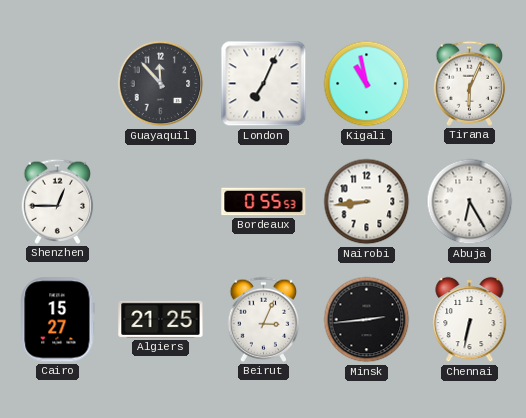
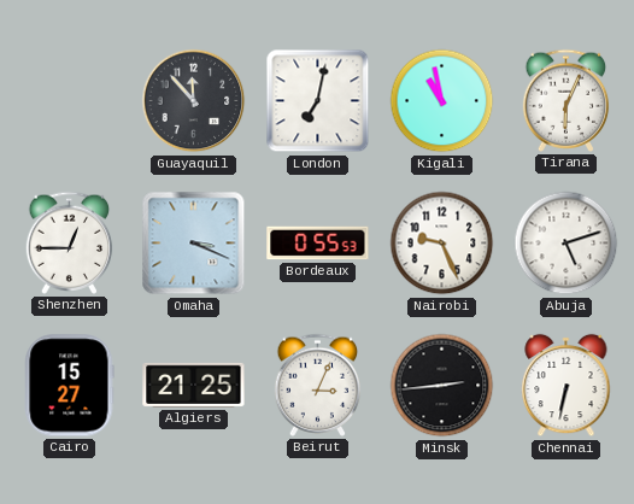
London: 7:04 -> 7:02
Omaha: none -> 3:19
Nairobi: 8:44 -> 9:26
Abuja: 6:25 -> 5:12
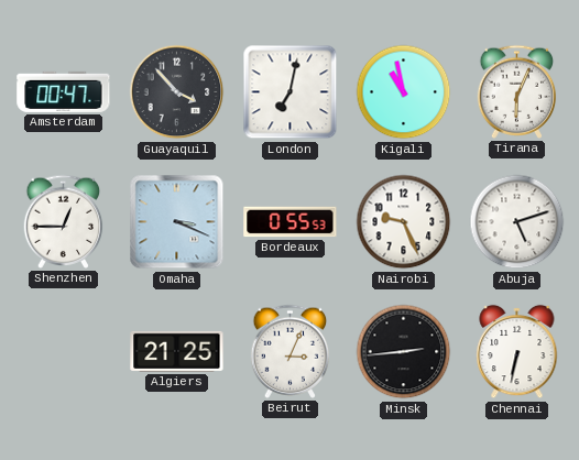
Amsterdam: none -> 00:47
Guayaquil: 11:53 -> 3:53
Cairo: 15:27 -> none
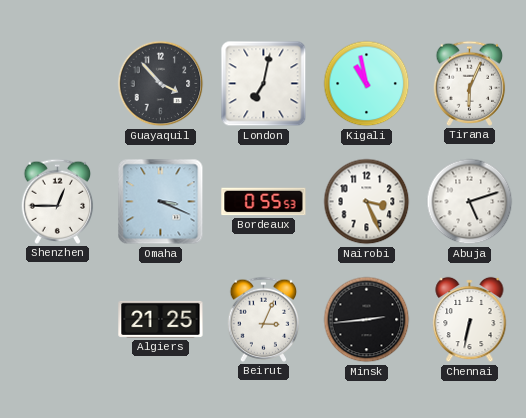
Amsterdam: 00:47 -> none
Nairobi: 9:26 -> 3:26
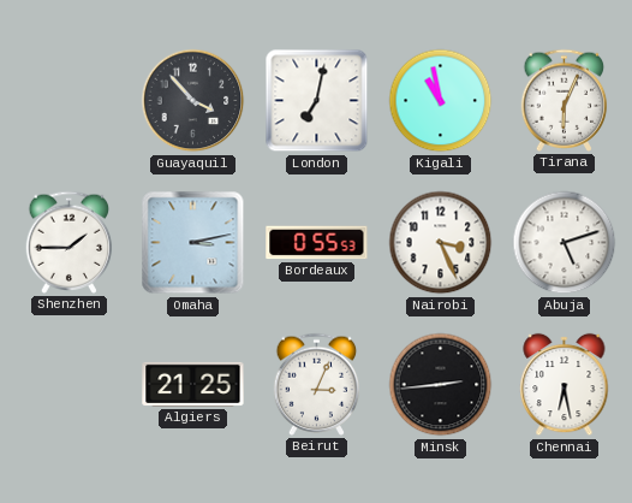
Shenzhen: 12:45 -> 1:45
Omaha: 3:19 -> 3:13
Chennai: 6:32 -> 6:28
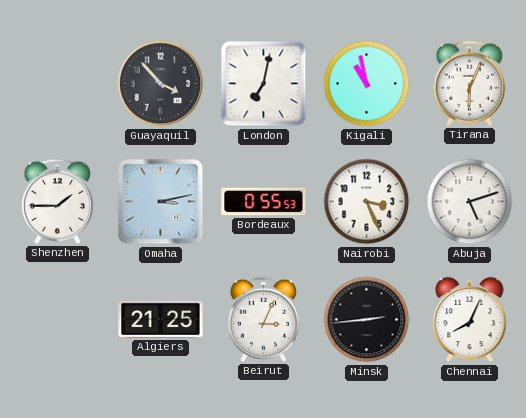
Chennai: 6:28 -> 8:04
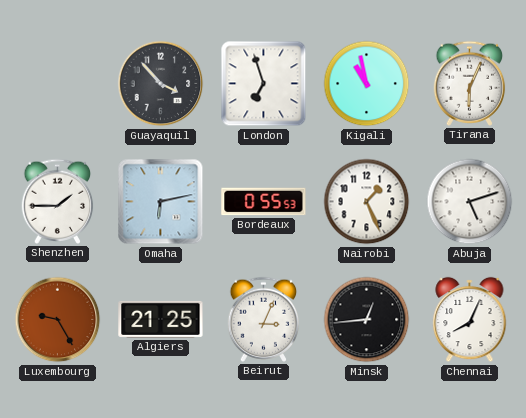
London: 7:02 -> 6:57
Omaha: 3:13 -> 6:13
Nairobi: 3:26 -> 1:26
Luxembourg: none -> 9:25
Minsk: 2:44 -> 12:44
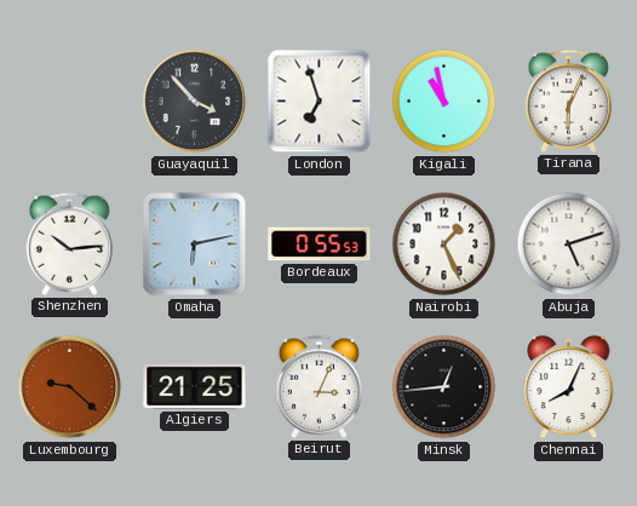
Shenzhen: 1:45 -> 10:14
Luxembourg: 9:25 -> 9:22
